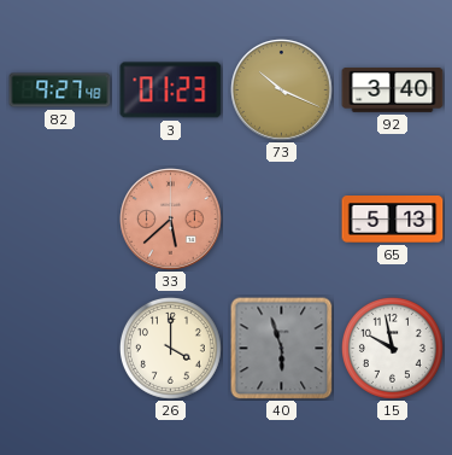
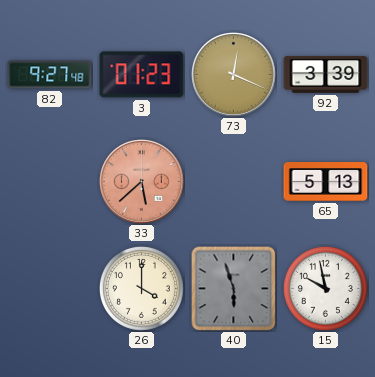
73: 10:19 -> 12:19
92: 3:40 -> 3:39
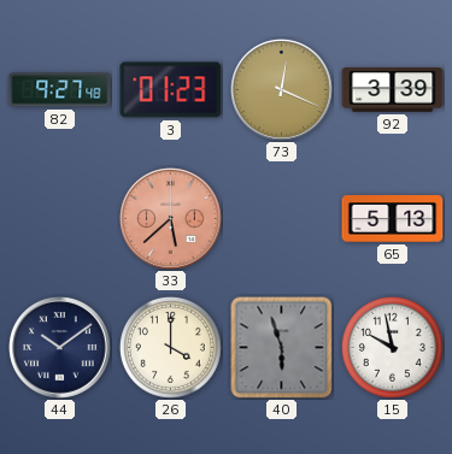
44: none -> 10:09
